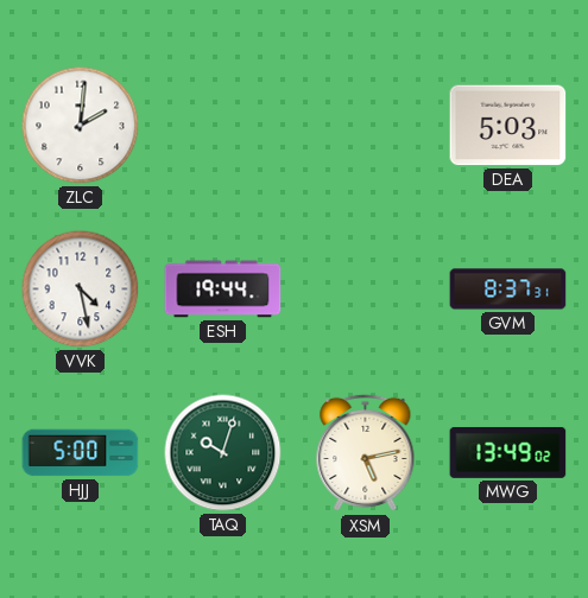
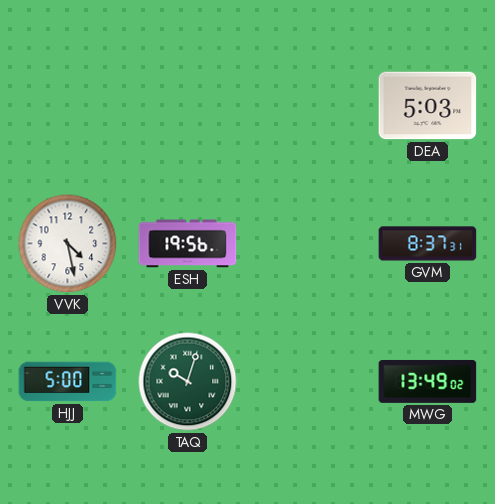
ZLC: 2:01 -> none
ESH: 19:44 -> 19:56
XSM: 5:13 -> none
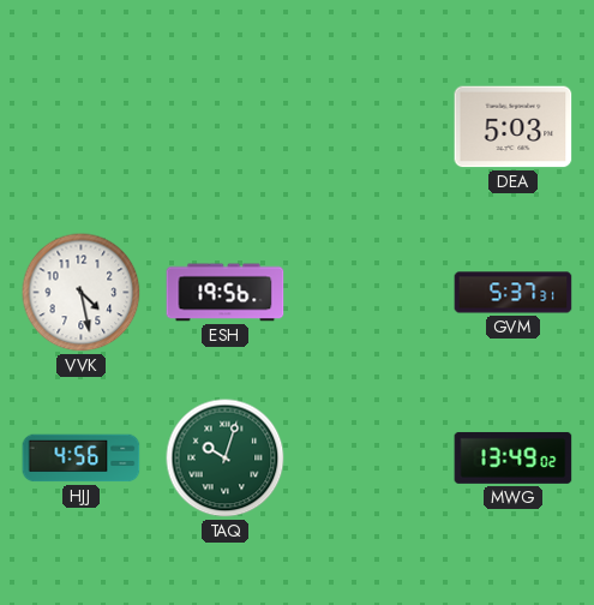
GVM: 8:37 -> 5:37
HJJ: 5:00 -> 4:56
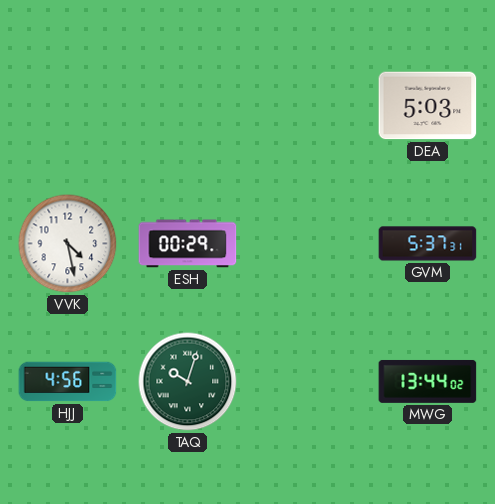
ESH: 19:56 -> 00:29
MWG: 13:49 -> 13:44
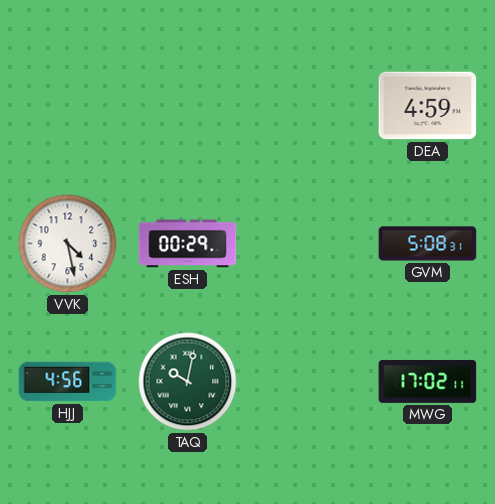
DEA: 5:03 -> 4:59
GVM: 5:37 -> 5:08
TAQ: 10:03 -> 10:02
MWG: 13:44 -> 17:02
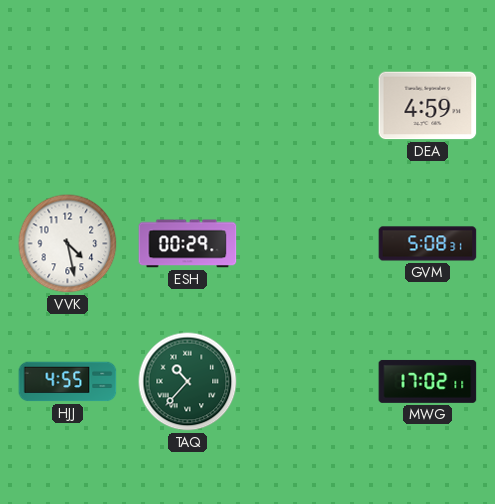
HJJ: 4:56 -> 4:55
TAQ: 10:02 -> 10:37
